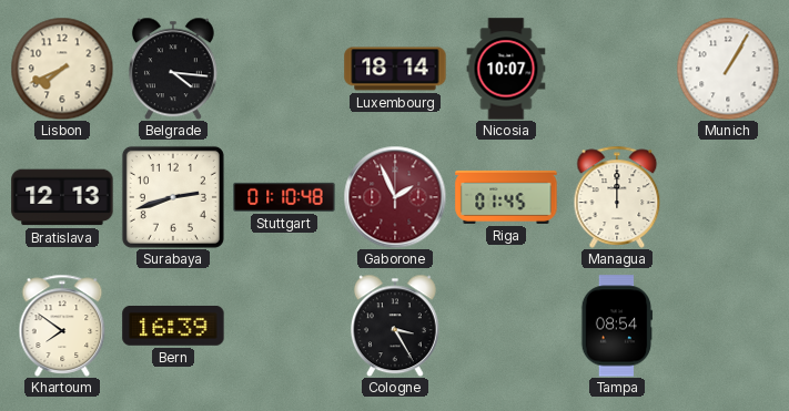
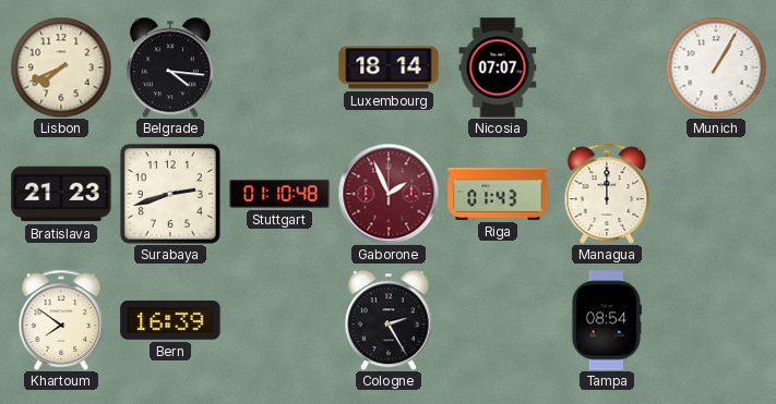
Nicosia: 10:07 -> 07:07
Bratislava: 12:13 -> 21:23
Riga: 01:45 -> 01:43
Cologne: 3:25 -> 2:25
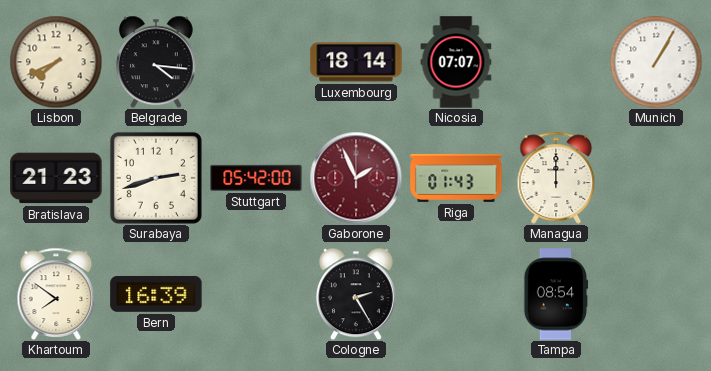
Stuttgart: 01:10 -> 05:42
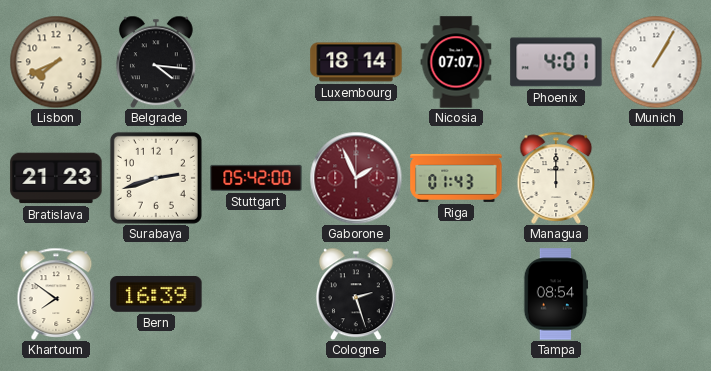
Phoenix: none -> 4:01
Cologne: 2:25 -> 2:27
